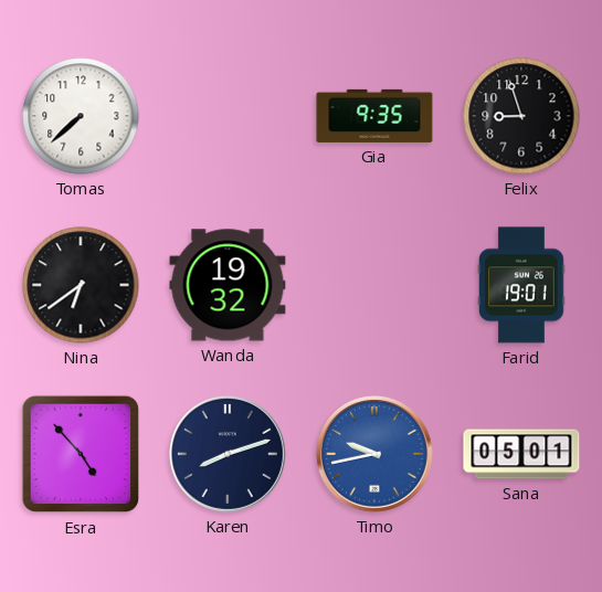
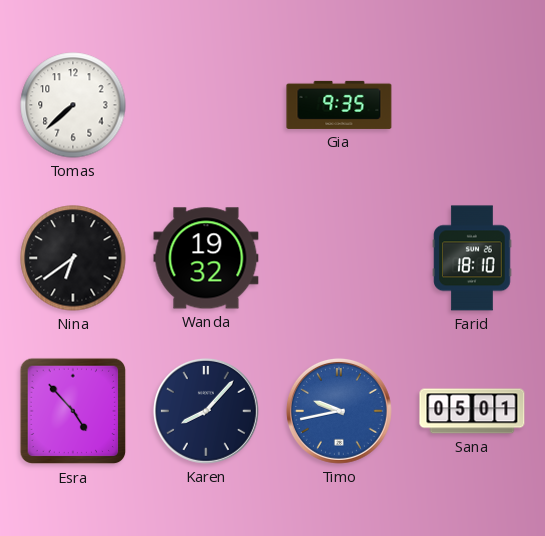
Felix: 8:57 -> none
Farid: 19:01 -> 18:10
Karen: 8:12 -> 8:07
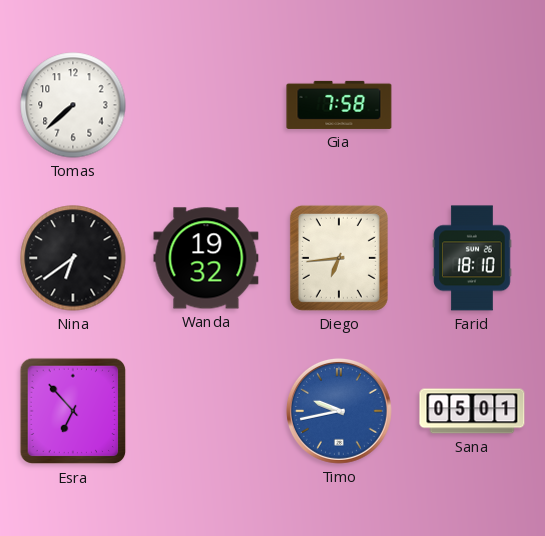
Gia: 9:35 -> 7:58
Diego: none -> 6:44
Esra: 4:53 -> 6:53
Karen: 8:07 -> none
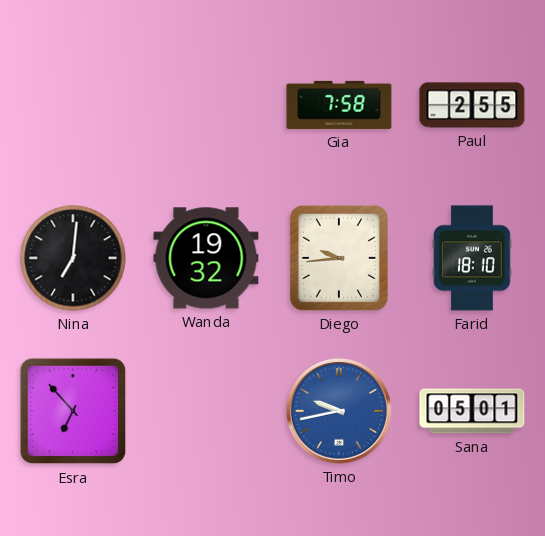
Tomas: 7:38 -> none
Paul: none -> 2:55
Nina: 6:39 -> 7:01
Diego: 6:44 -> 9:44
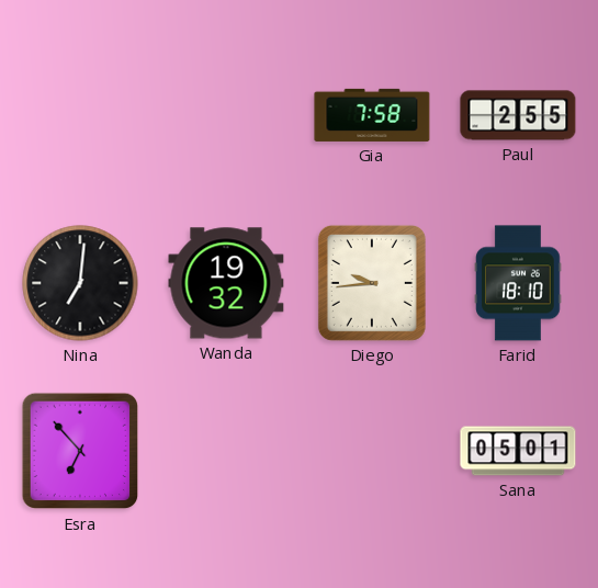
Timo: 9:43 -> none
